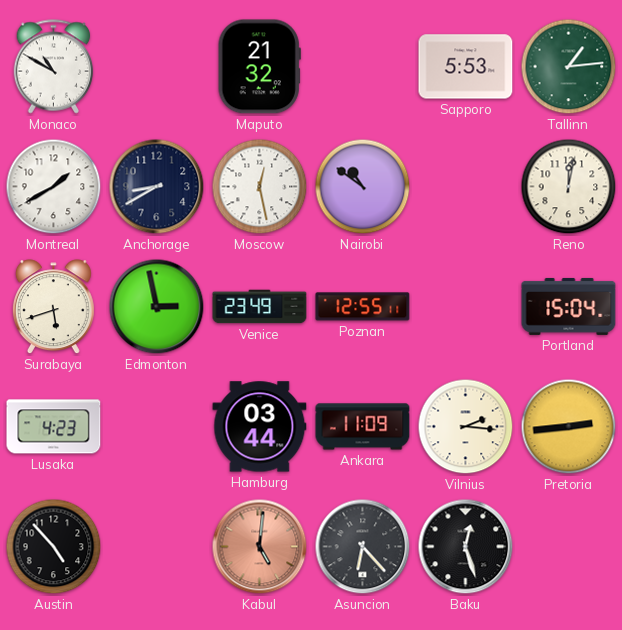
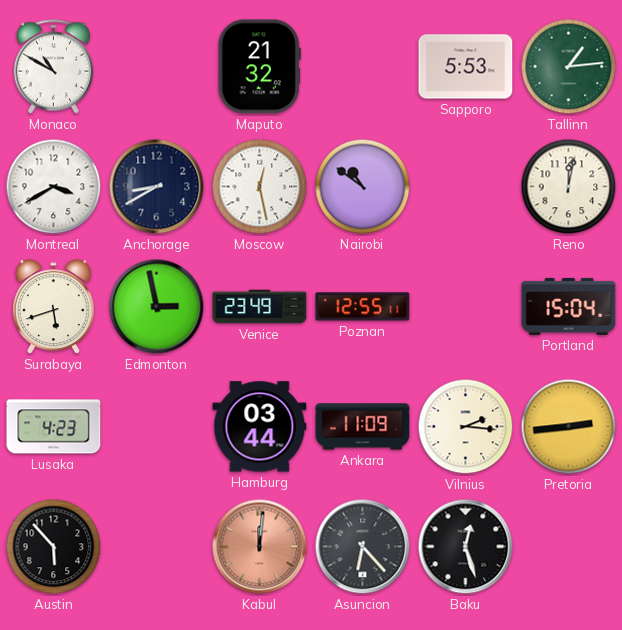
Montreal: 1:40 -> 3:40
Austin: 4:53 -> 5:53
Kabul: 5:01 -> 12:01
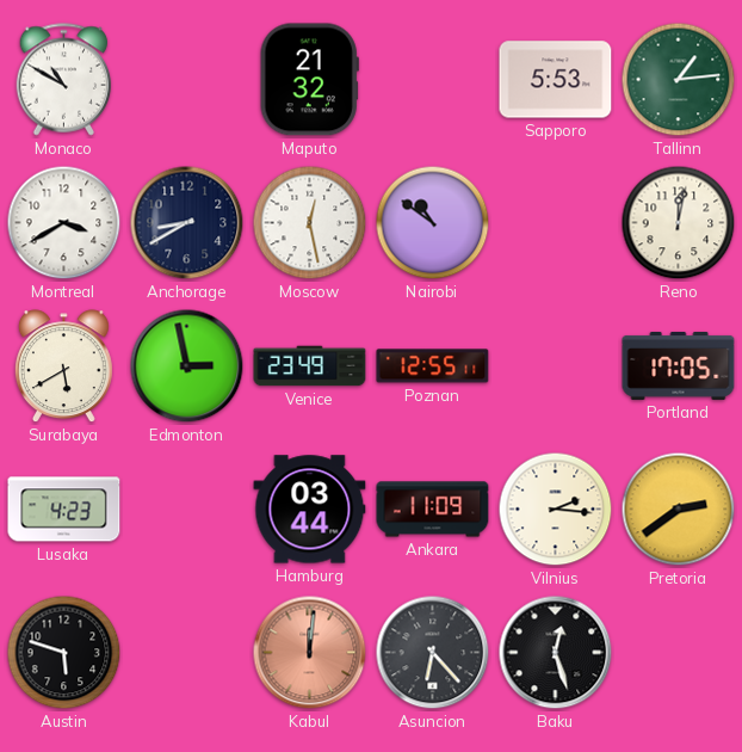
Surabaya: 5:42 -> 5:40
Portland: 15:04 -> 17:05
Pretoria: 2:44 -> 2:39
Austin: 5:53 -> 5:48
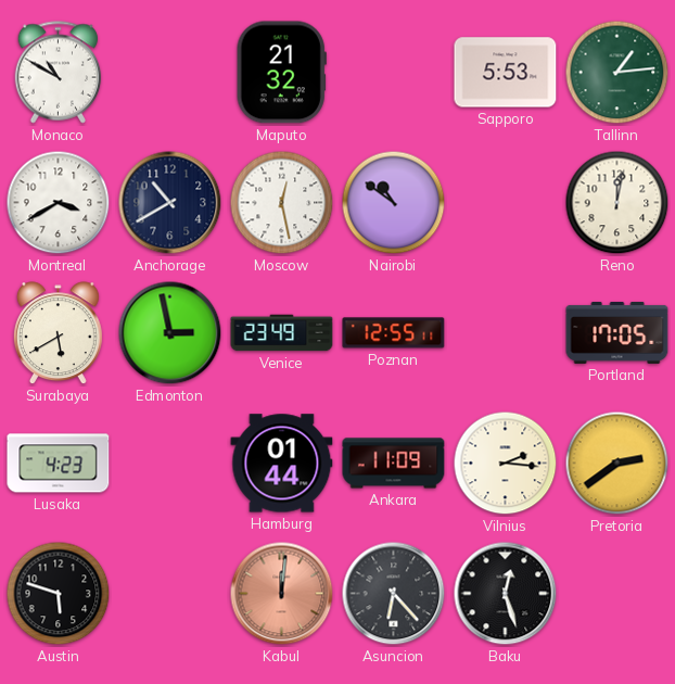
Anchorage: 8:40 -> 10:40
Hamburg: 03:44 -> 01:44
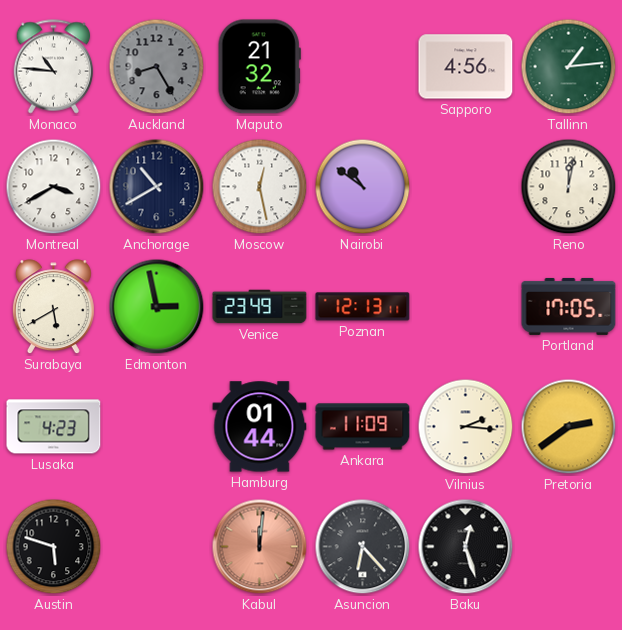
Monaco: 10:50 -> 10:46
Auckland: none -> 8:25
Sapporo: 5:53 -> 4:56
Poznan: 12:55 -> 12:13
